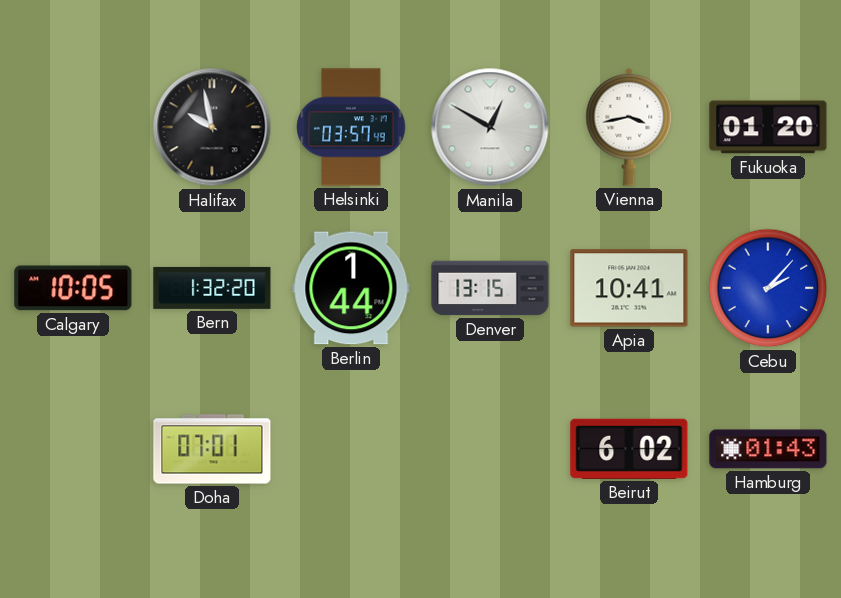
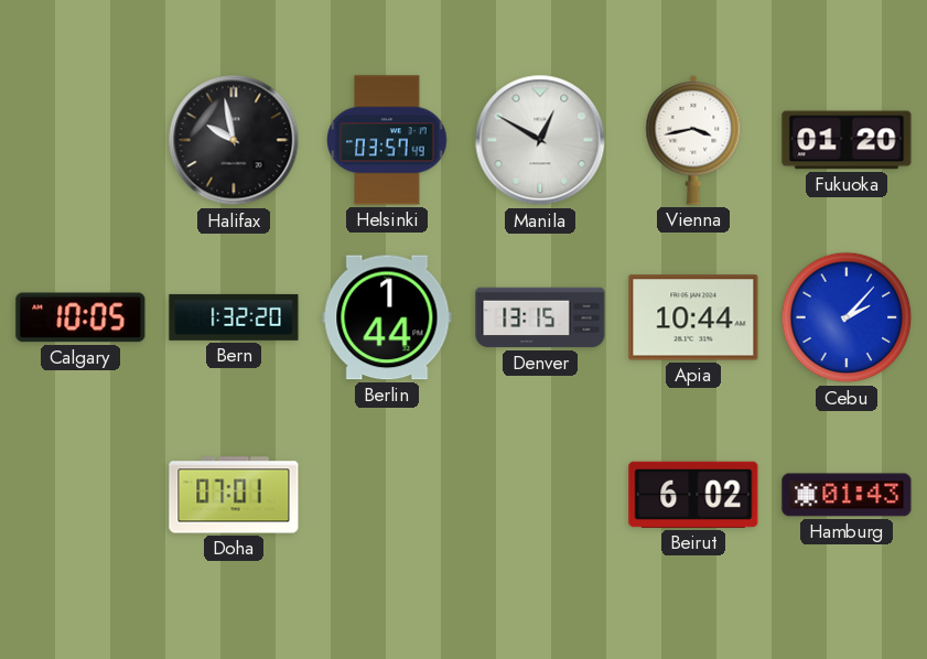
Apia: 10:41 -> 10:44
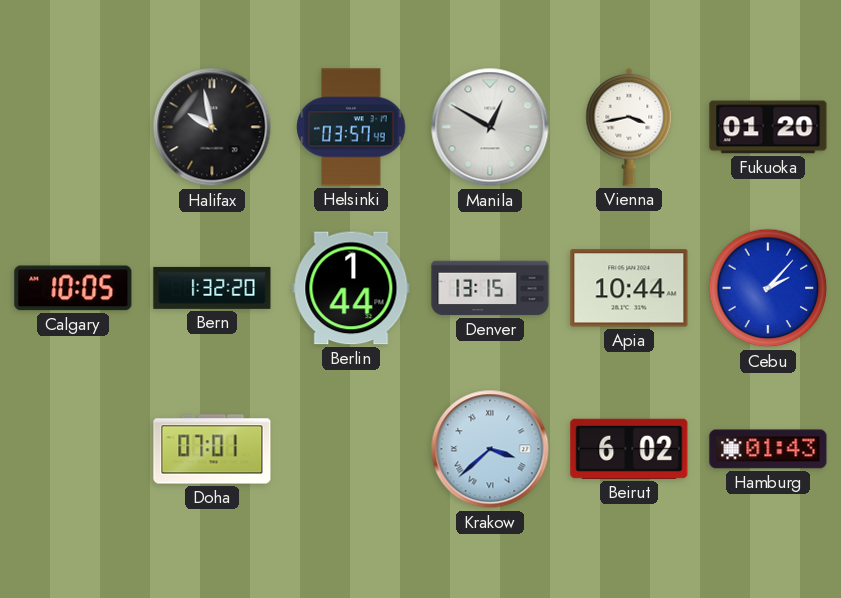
Krakow: none -> 3:38
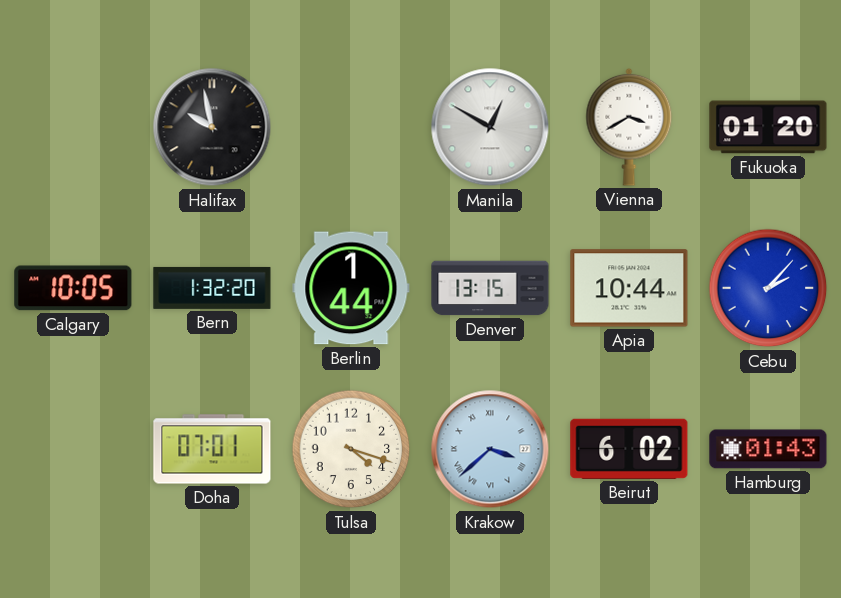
Helsinki: 03:57 -> none
Vienna: 3:43 -> 3:40
Tulsa: none -> 4:18
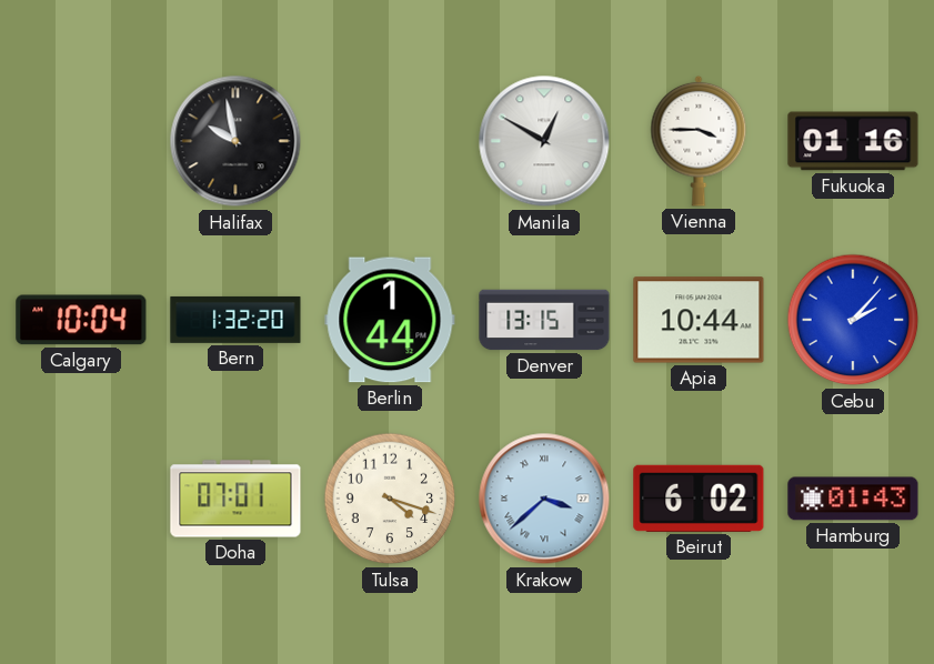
Vienna: 3:40 -> 3:45
Fukuoka: 01:20 -> 01:16
Calgary: 10:05 -> 10:04
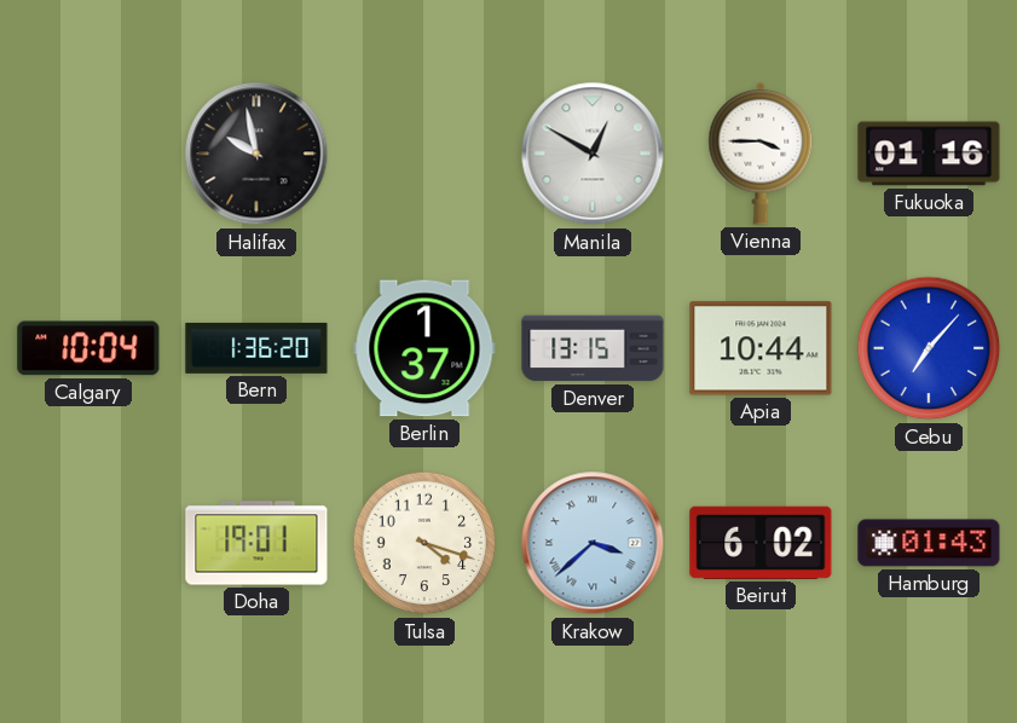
Bern: 1:32 -> 1:36
Berlin: 1:44 -> 1:37
Cebu: 2:07 -> 7:07
Doha: 07:01 -> 19:01
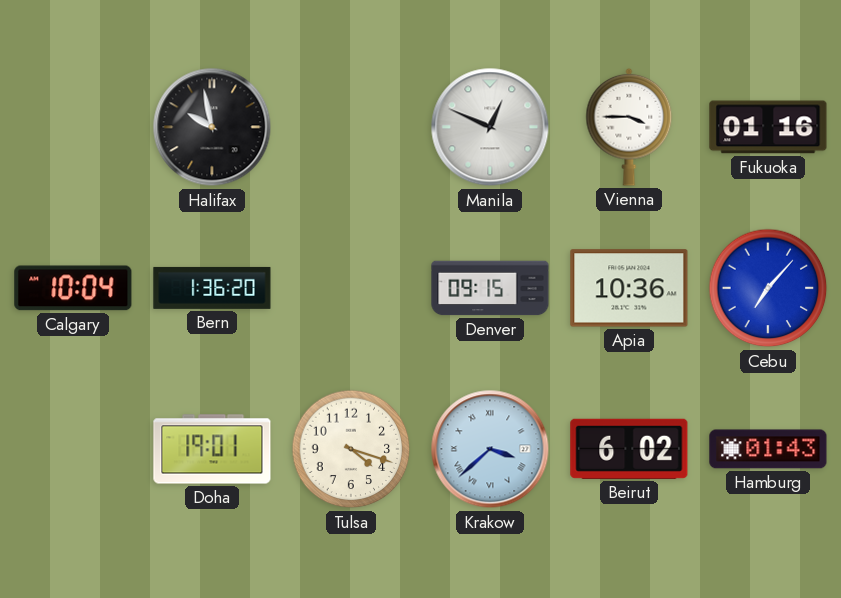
Manila: 12:50 -> 12:49
Berlin: 1:37 -> none
Denver: 13:15 -> 09:15
Apia: 10:44 -> 10:36
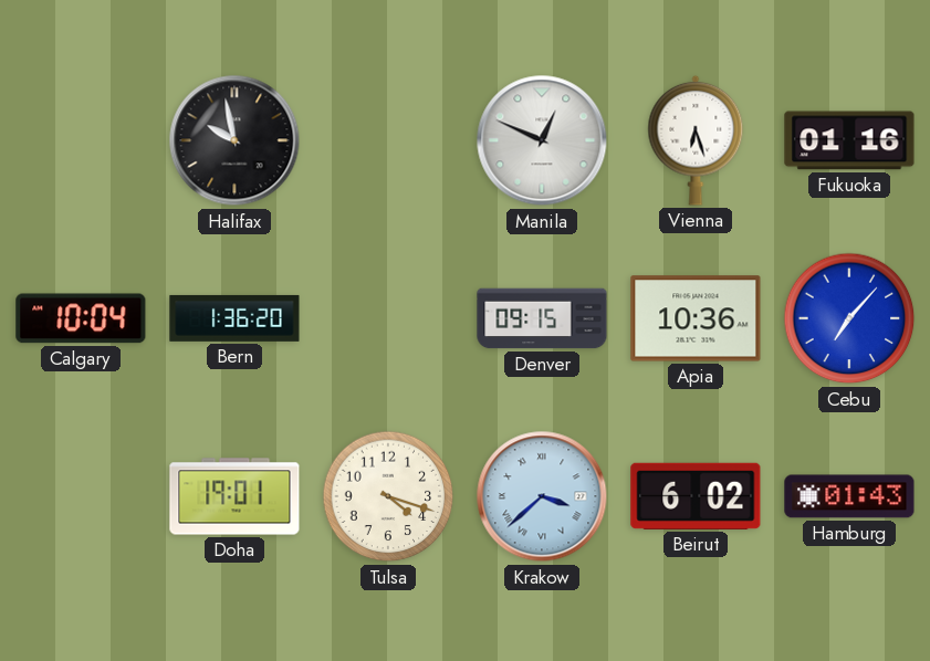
Vienna: 3:45 -> 6:27
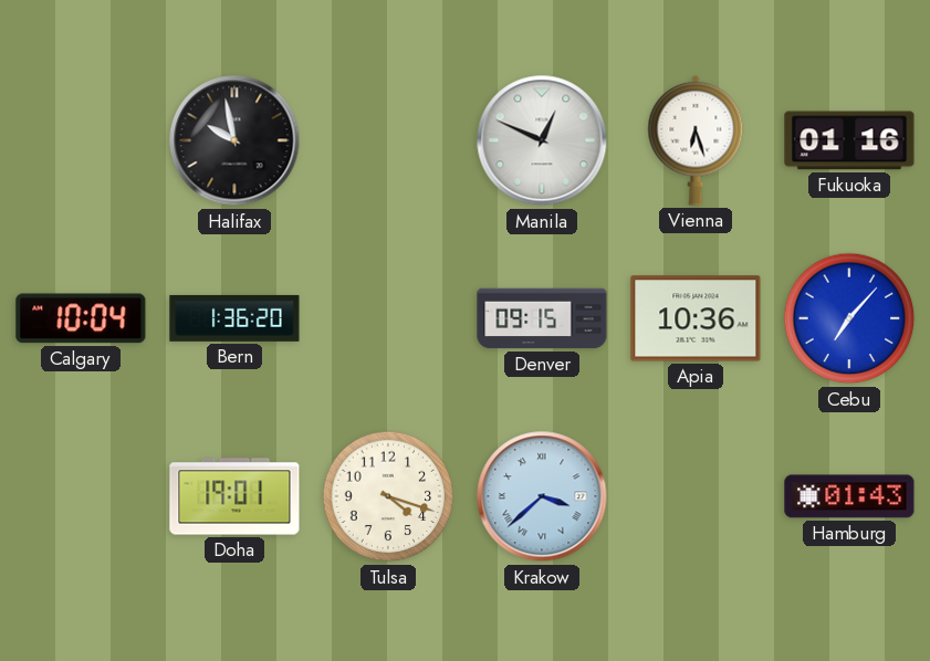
Beirut: 6:02 -> none
